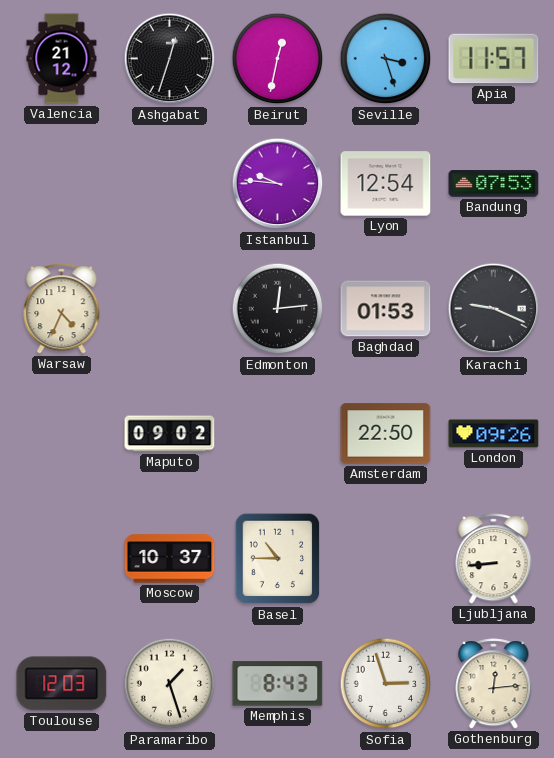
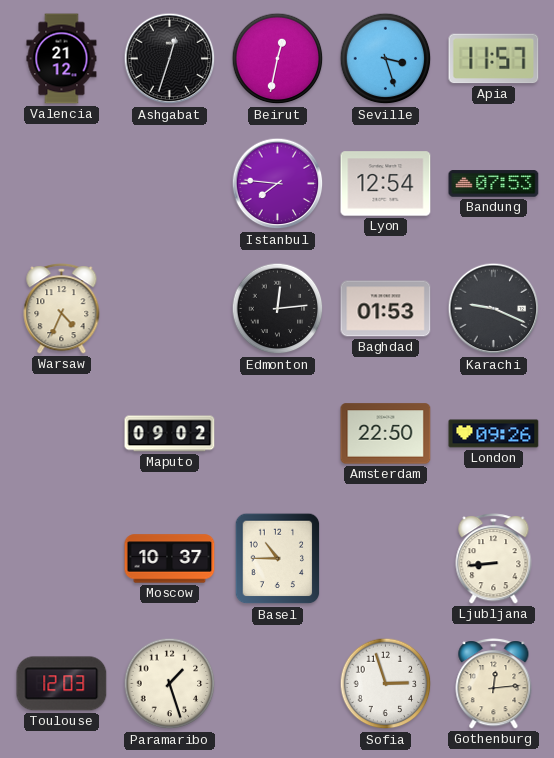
Istanbul: 9:46 -> 7:46
Memphis: 8:43 -> none
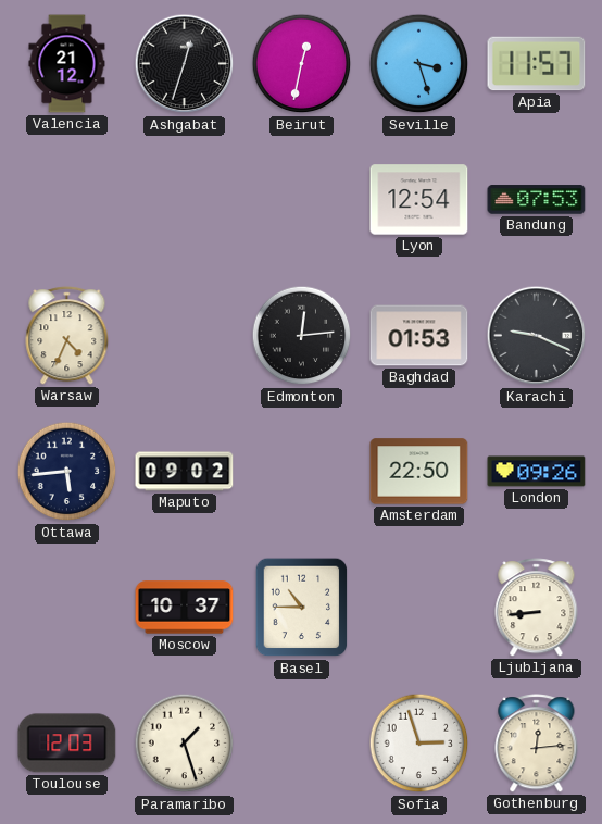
Istanbul: 7:46 -> none
Ottawa: none -> 5:44
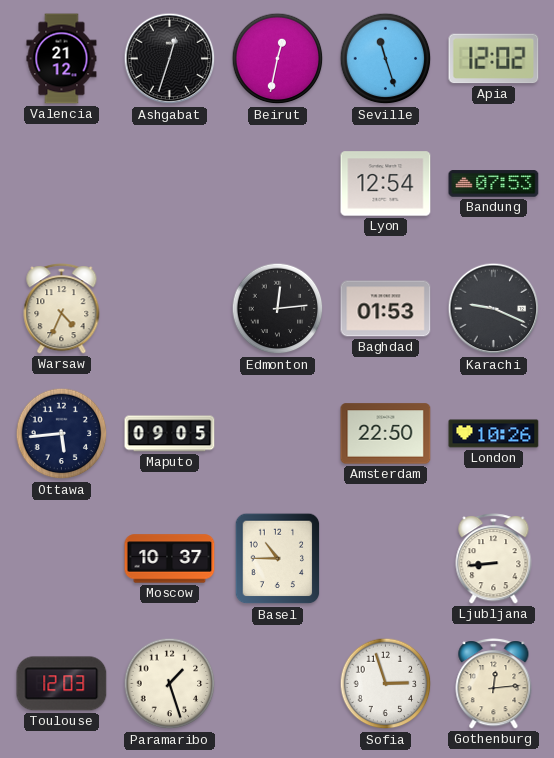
Seville: 3:27 -> 11:27
Apia: 11:57 -> 12:02
Maputo: 09:02 -> 09:05
London: 09:26 -> 10:26
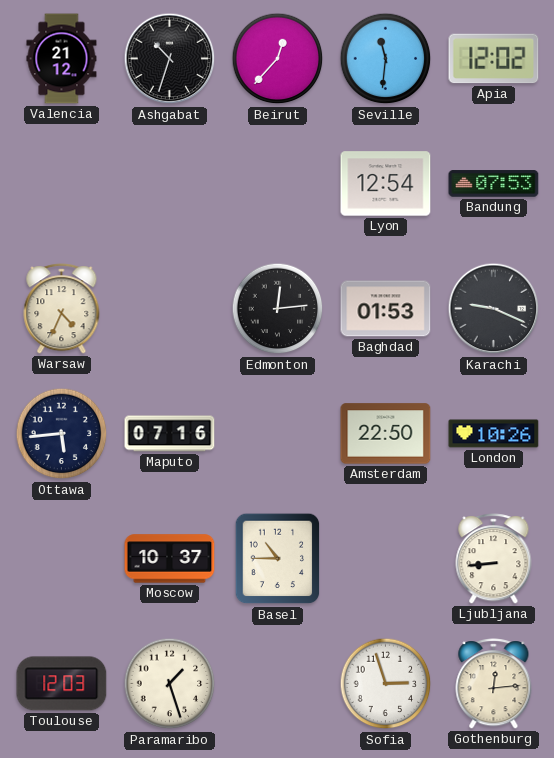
Ashgabat: 12:33 -> 10:33
Beirut: 12:32 -> 12:37
Seville: 11:27 -> 11:31
Maputo: 09:05 -> 07:16
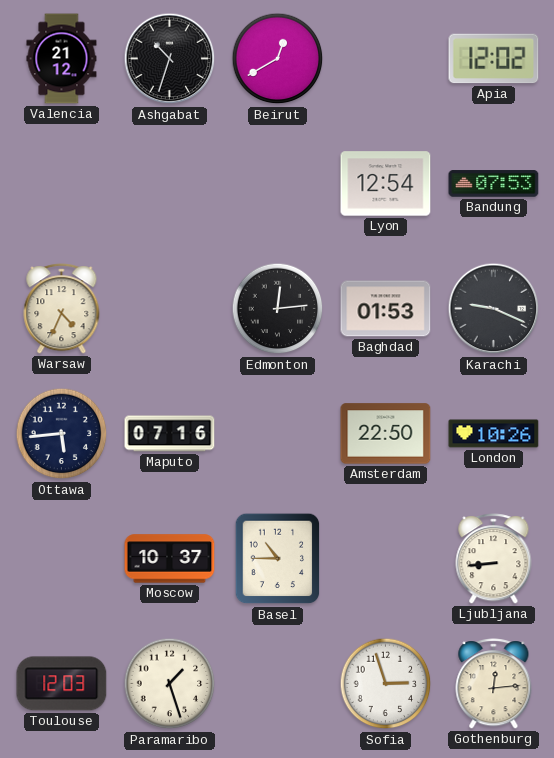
Beirut: 12:37 -> 12:40
Seville: 11:31 -> none
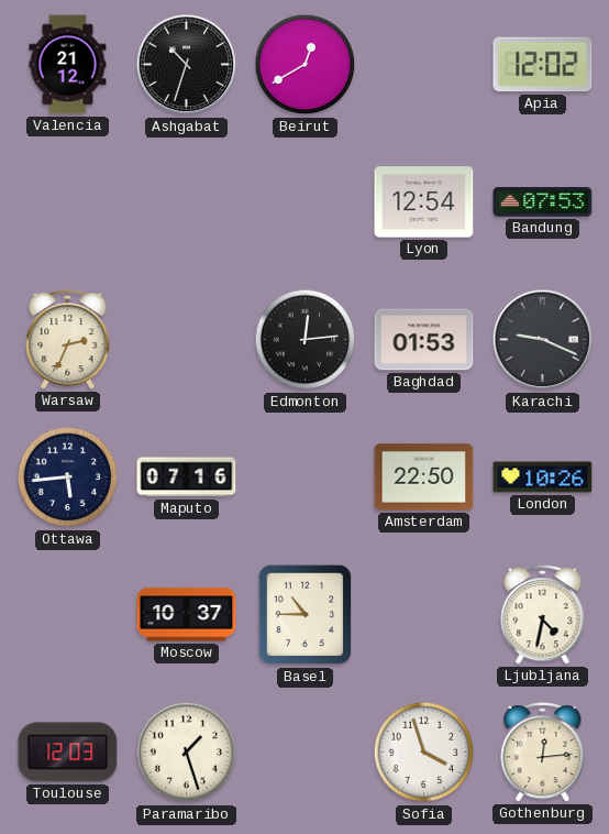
Warsaw: 4:34 -> 2:34
Ljubljana: 8:44 -> 4:32
Sofia: 2:57 -> 3:57
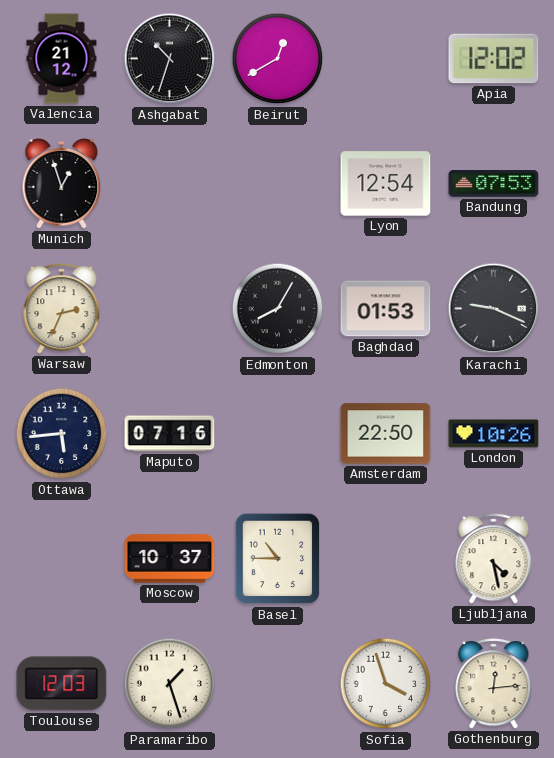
Munich: none -> 12:57
Edmonton: 12:14 -> 8:05
Ljubljana: 4:32 -> 4:28
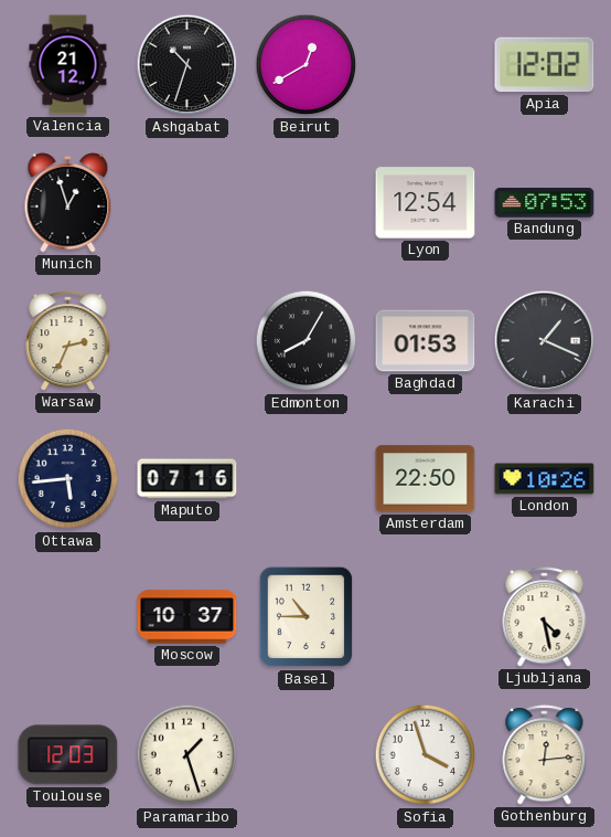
Karachi: 9:19 -> 1:19
